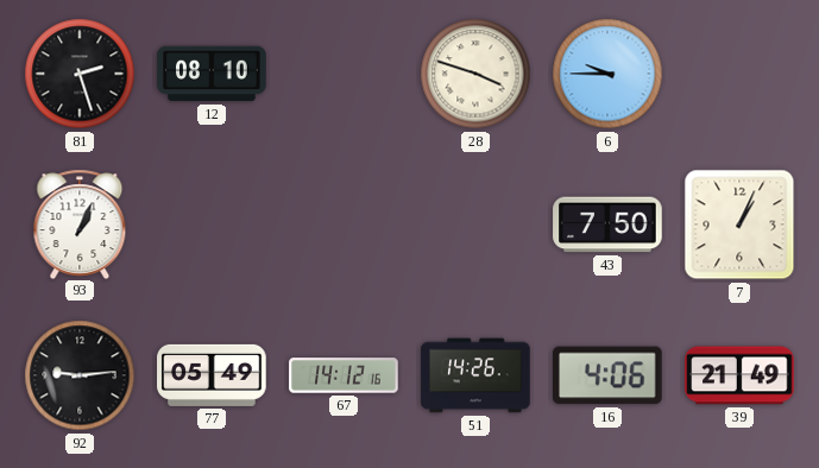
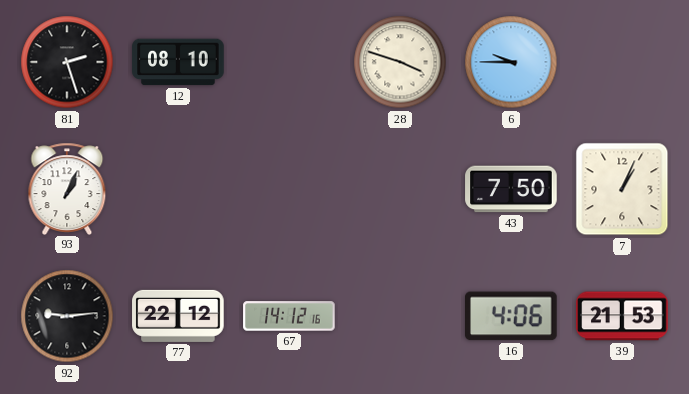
77: 05:49 -> 22:12
51: 14:26 -> none
39: 21:49 -> 21:53
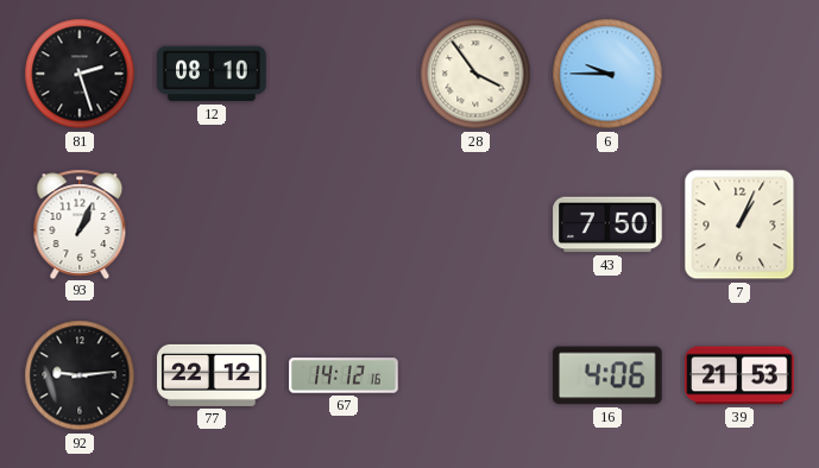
28: 3:48 -> 3:54
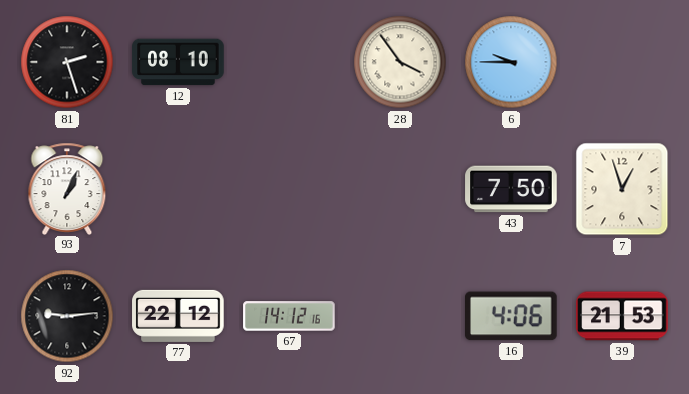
7: 1:04 -> 12:57
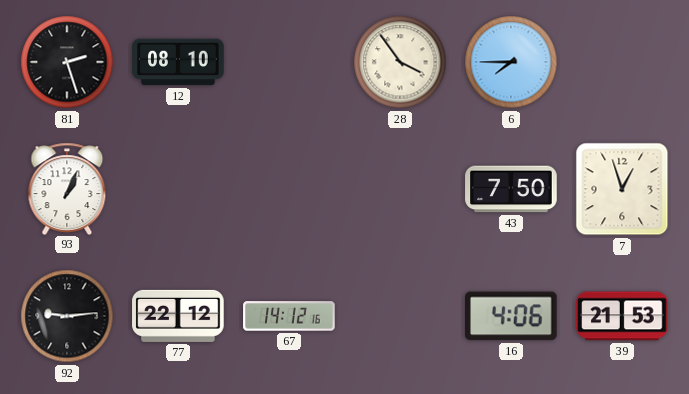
6: 9:45 -> 7:45
